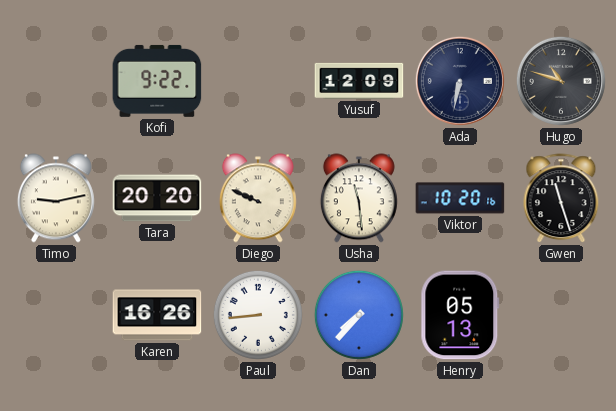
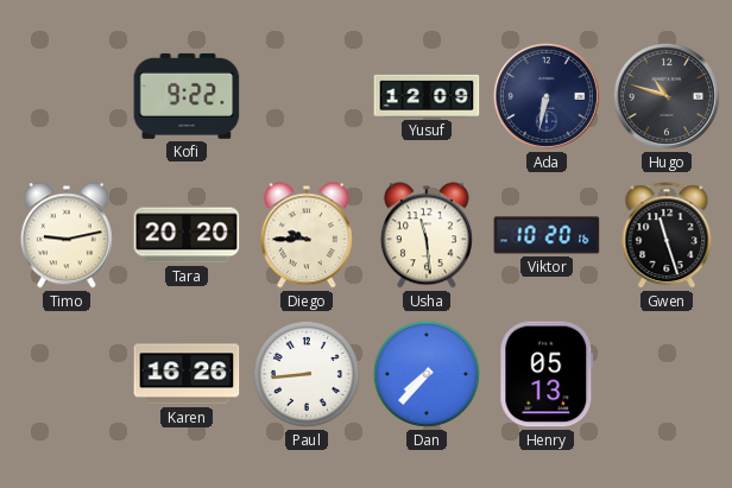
Diego: 9:49 -> 9:45
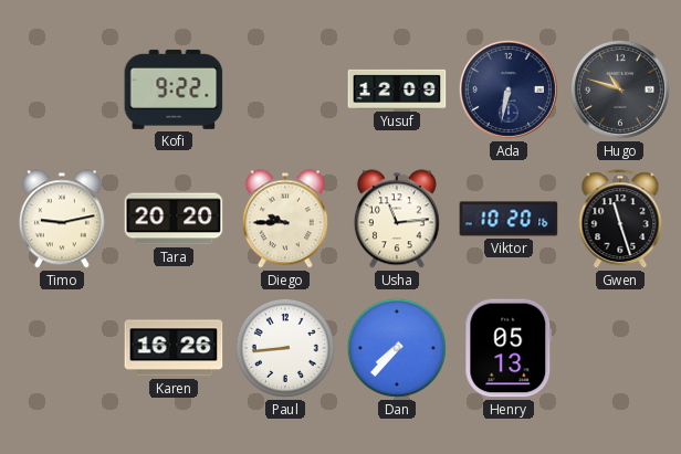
Usha: 11:29 -> 11:14
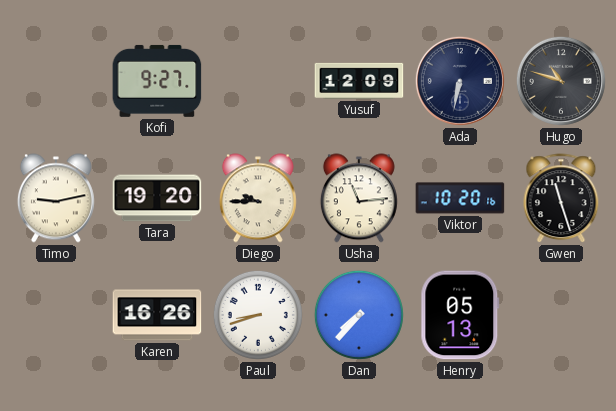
Kofi: 9:22 -> 9:27
Tara: 20:20 -> 19:20
Paul: 8:44 -> 8:42
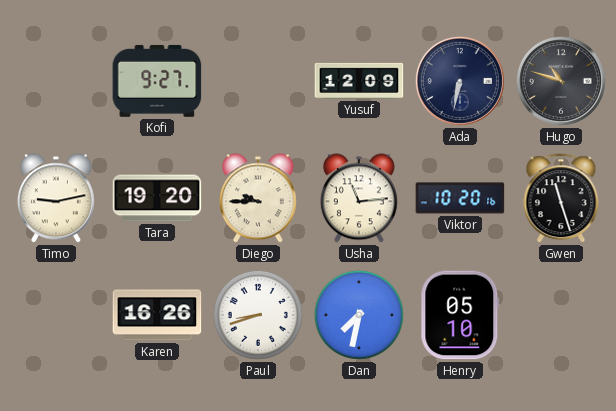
Dan: 7:37 -> 7:32
Henry: 05:13 -> 05:10
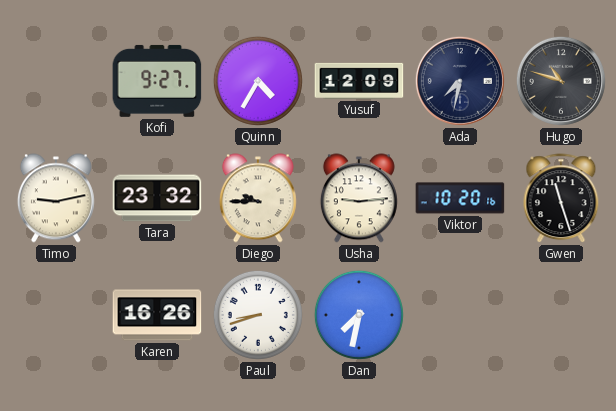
Quinn: none -> 4:35
Ada: 6:32 -> 7:32
Tara: 19:20 -> 23:32
Usha: 11:14 -> 9:14
Henry: 05:10 -> none
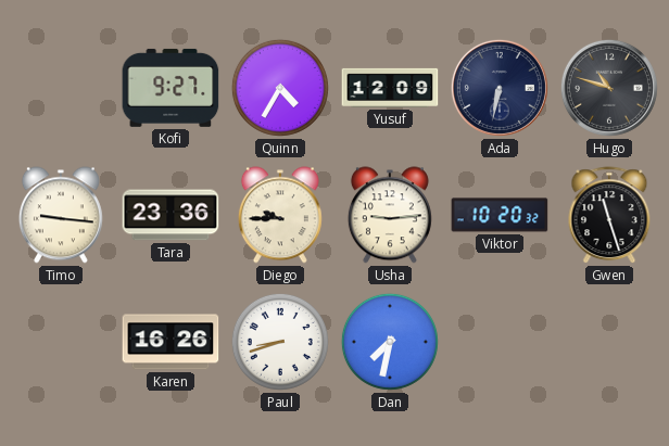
Ada: 7:32 -> 6:32
Timo: 9:13 -> 9:16
Tara: 23:32 -> 23:36
Viktor: 10:20:16 -> 10:20:32
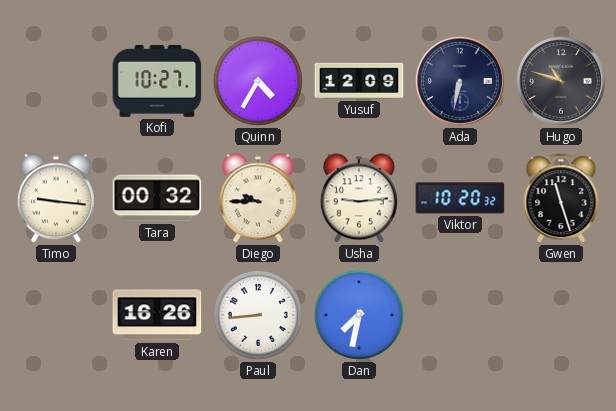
Kofi: 9:27 -> 10:27
Tara: 23:36 -> 00:32
Paul: 8:42 -> 8:44
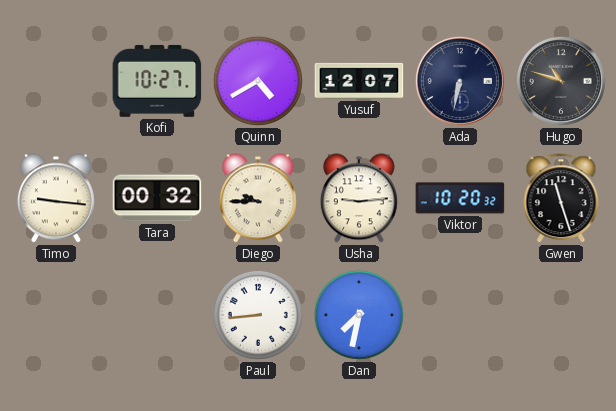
Quinn: 4:35 -> 4:40
Yusuf: 12:09 -> 12:07
Karen: 16:26 -> none
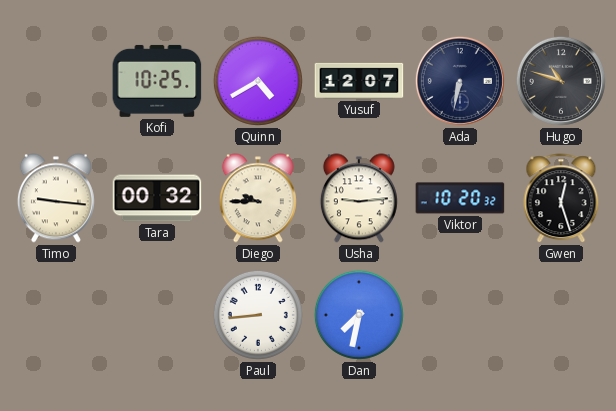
Kofi: 10:27 -> 10:25
Gwen: 11:27 -> 12:27
